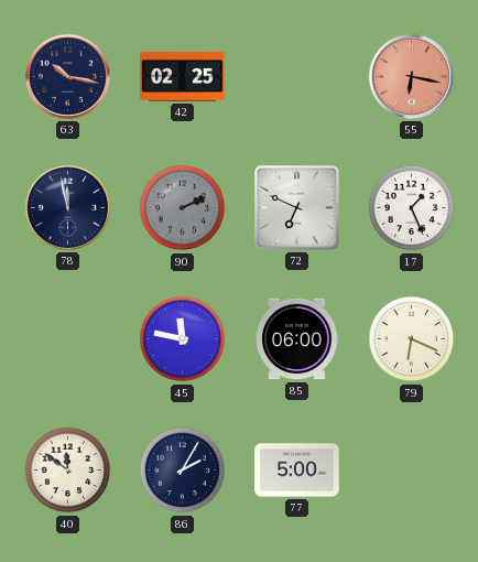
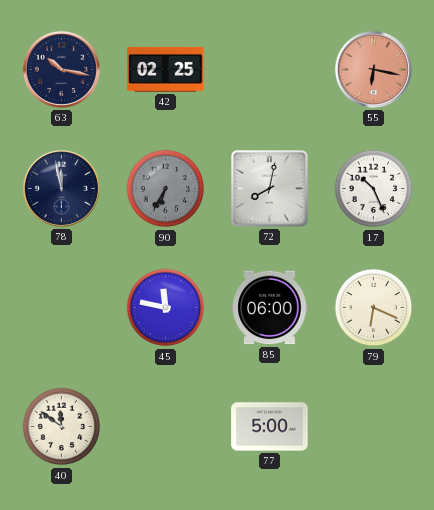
90: 2:11 -> 6:35
72: 6:49 -> 8:02
17: 1:26 -> 10:26
86: 2:05 -> none
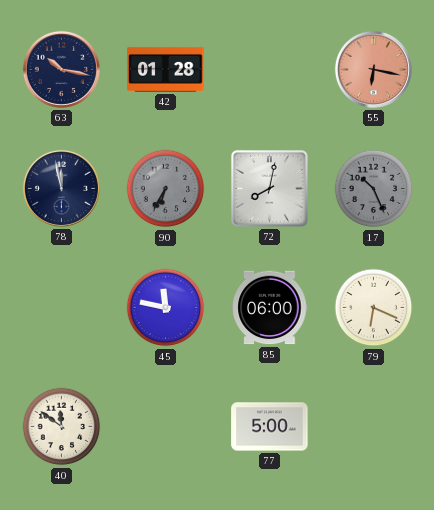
42: 02:25 -> 01:28
17 dial: white -> grey
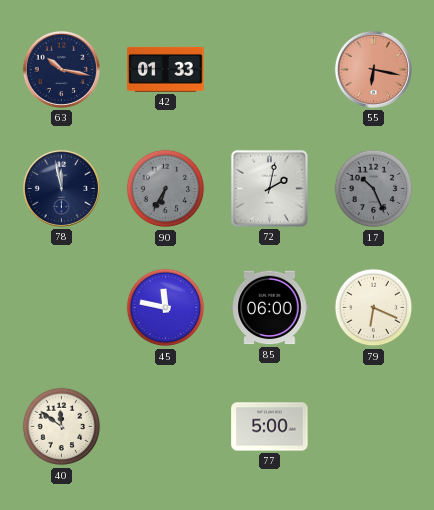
42: 01:28 -> 01:33
72: 8:02 -> 2:02
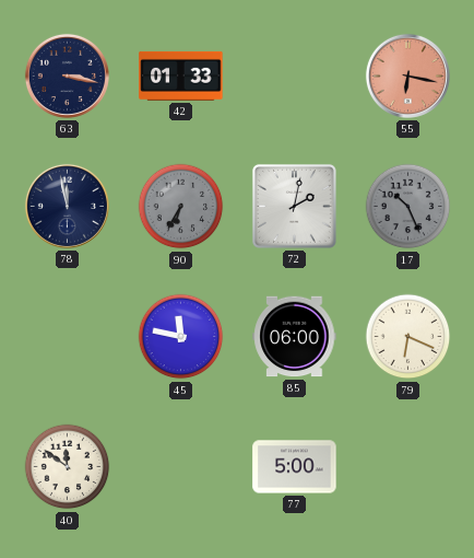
63: 10:17 -> 3:17
